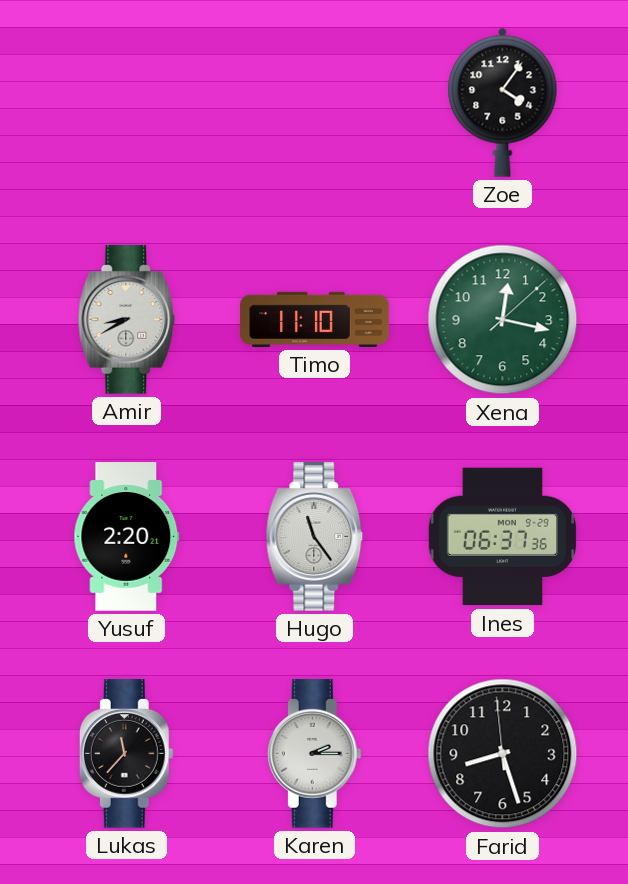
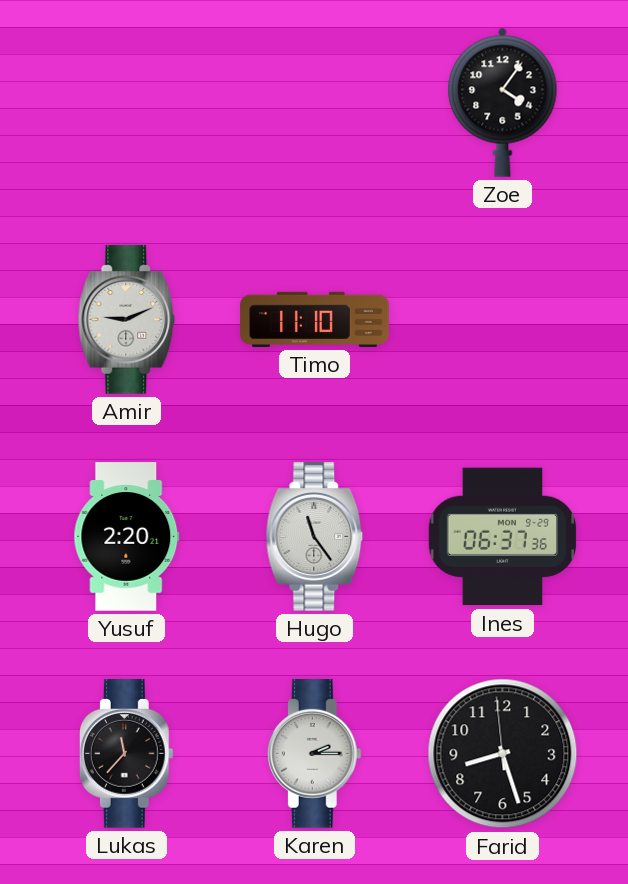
Amir: 8:40 -> 9:11
Xena: 12:17 -> none
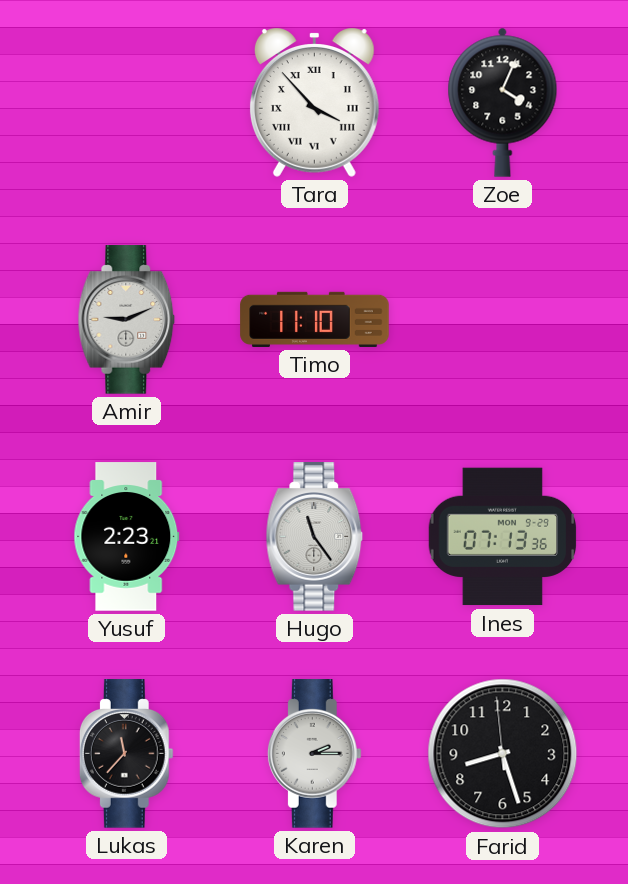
Tara: none -> 3:53
Zoe: 4:06 -> 4:04
Yusuf: 2:20 -> 2:23
Ines: 06:37 -> 07:13
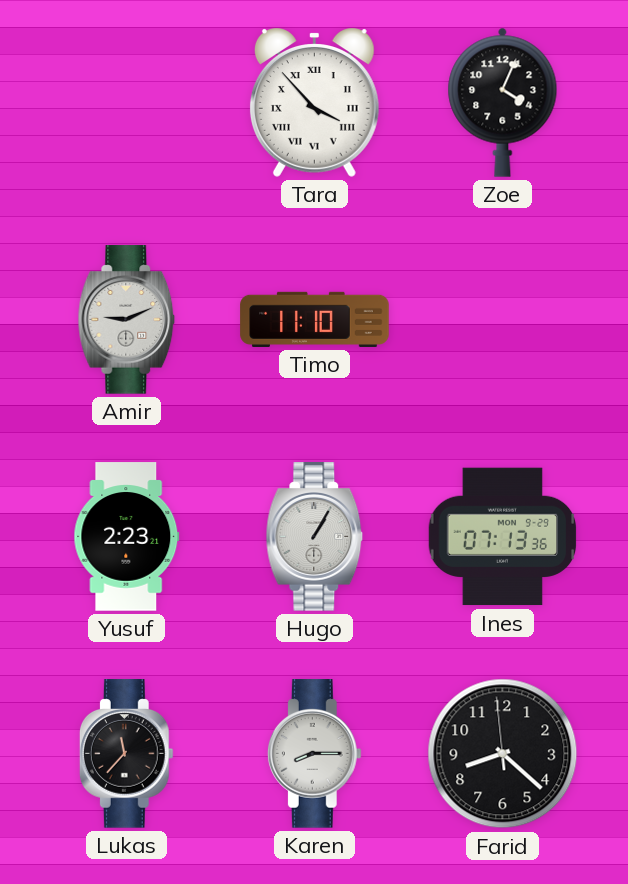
Hugo: 11:24 -> 1:05
Karen: 2:15 -> 8:15
Farid: 8:26 -> 8:21
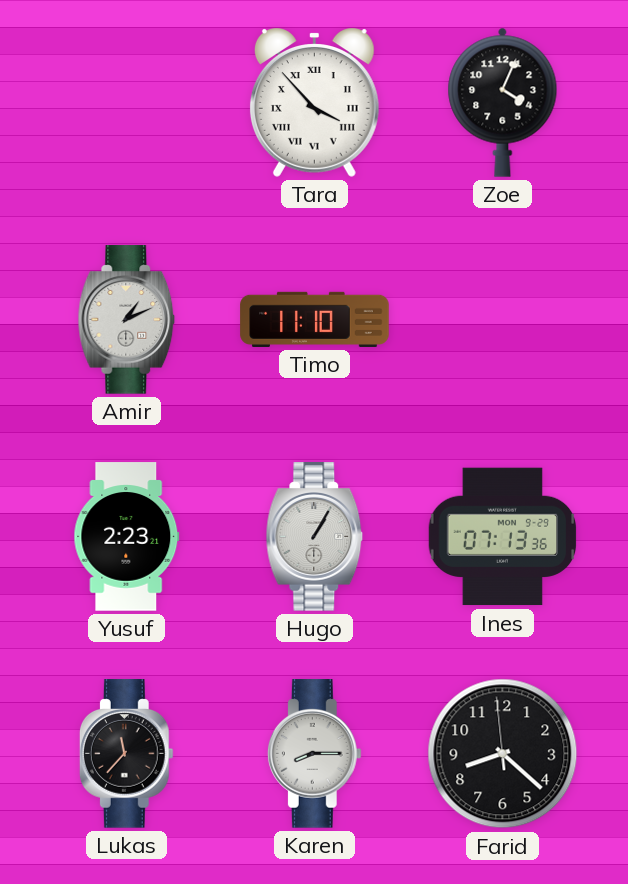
Amir: 9:11 -> 1:11
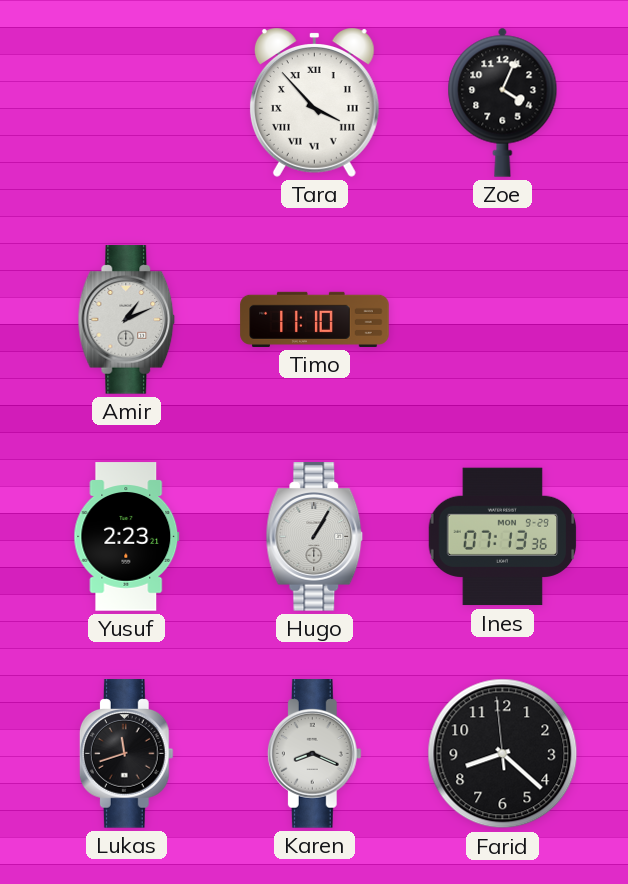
Lukas: 11:37 -> 11:42
Karen: 8:15 -> 8:19
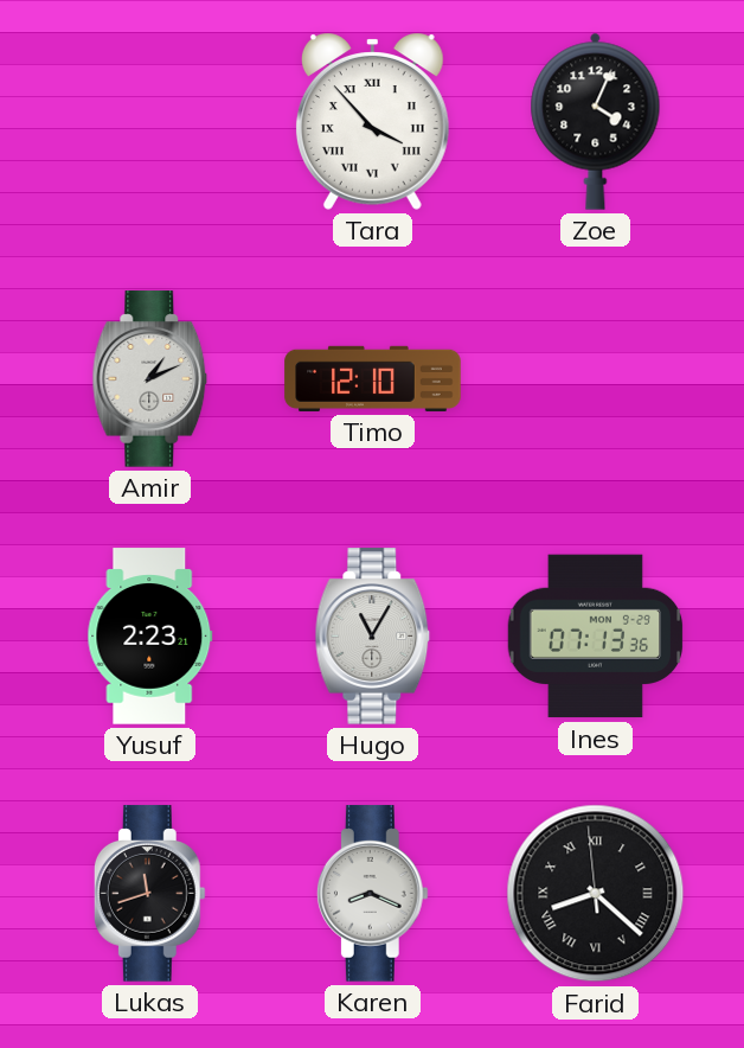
Timo: 11:10 -> 12:10
Hugo: 1:05 -> 11:05
Farid numerals: Arabic -> Roman
